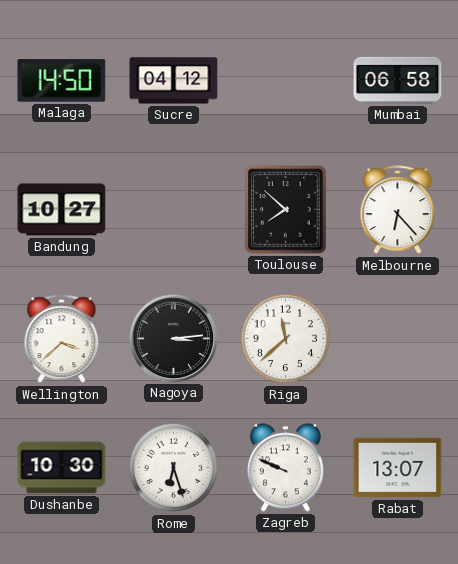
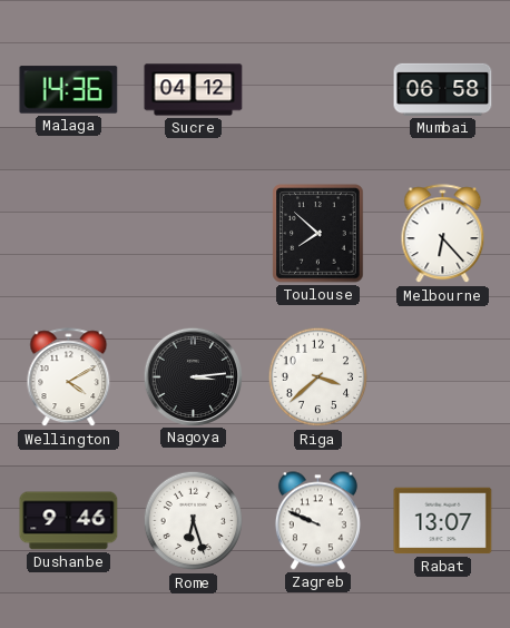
Malaga: 14:50 -> 14:36
Bandung: 10:27 -> none
Wellington: 3:38 -> 4:10
Riga: 11:38 -> 3:38
Dushanbe: 10:30 -> 9:46
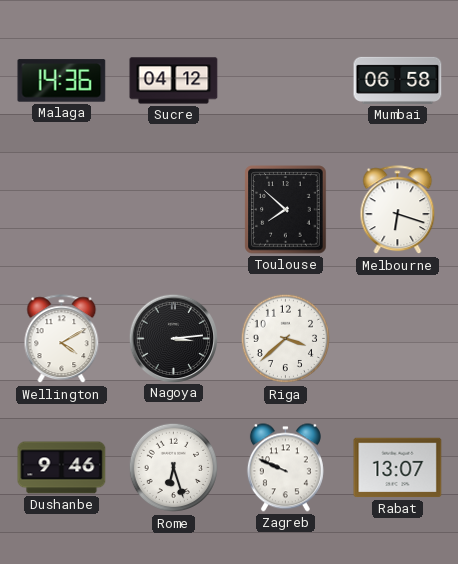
Melbourne: 6:23 -> 6:18
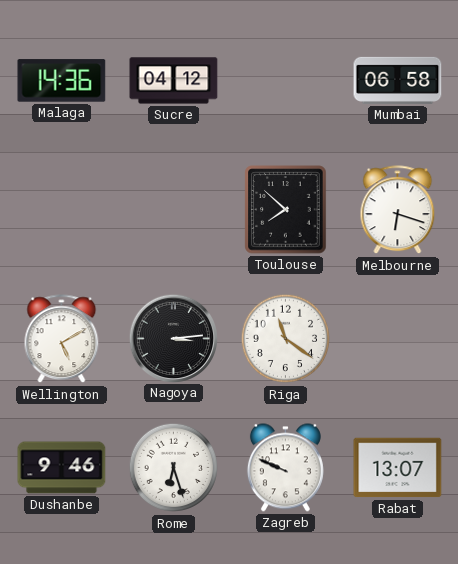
Wellington: 4:10 -> 5:10
Riga: 3:38 -> 11:21
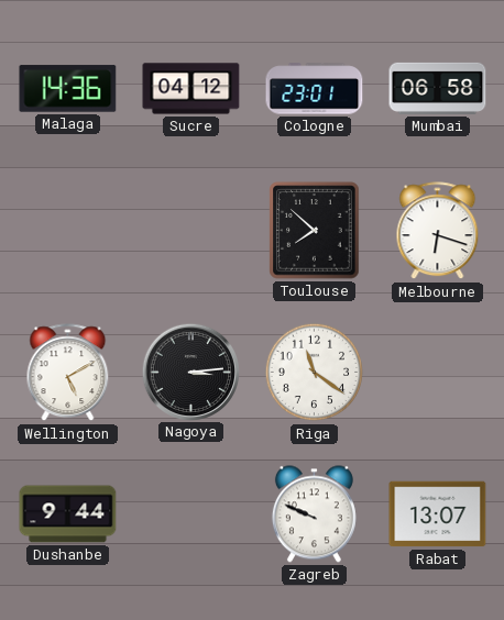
Cologne: none -> 23:01
Dushanbe: 9:46 -> 9:44
Rome: 6:27 -> none
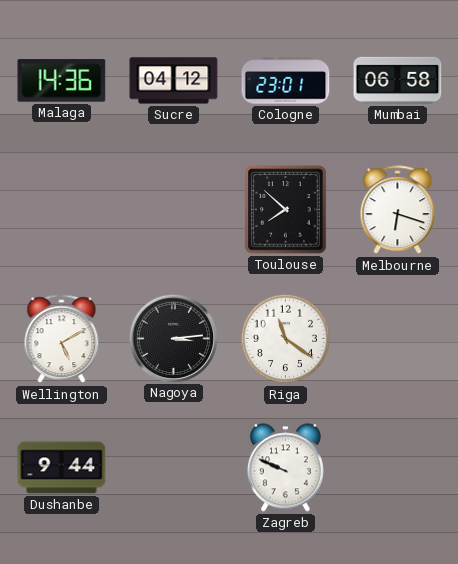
Rabat: 13:07 -> none
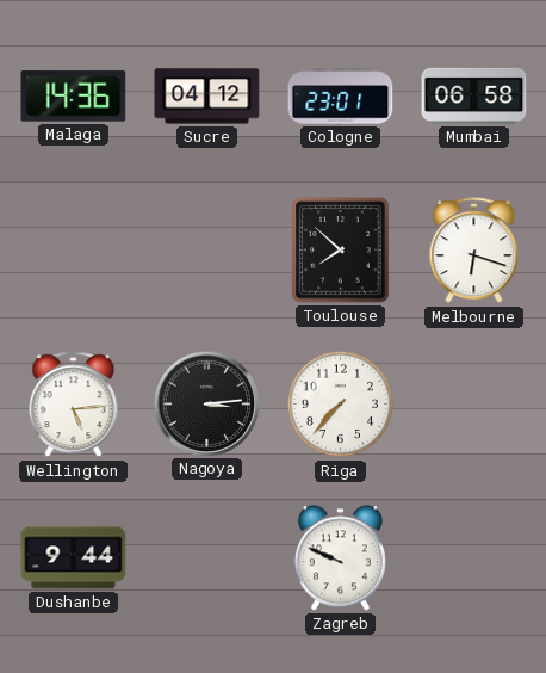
Wellington: 5:10 -> 5:14
Riga: 11:21 -> 7:37
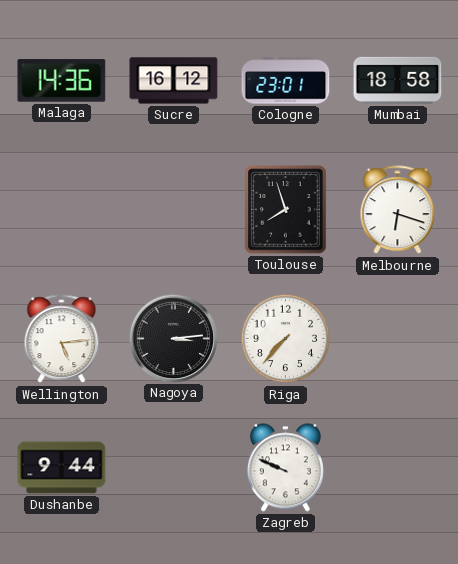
Sucre: 04:12 -> 16:12
Mumbai: 06:58 -> 18:58
Toulouse: 7:52 -> 7:57
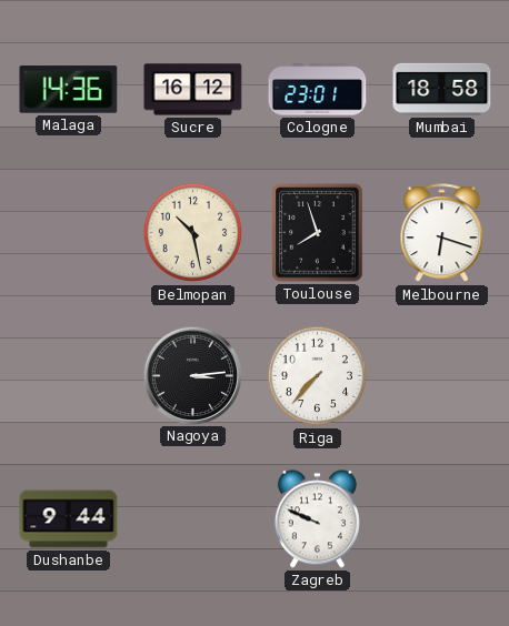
Belmopan: none -> 10:28
Wellington: 5:14 -> none
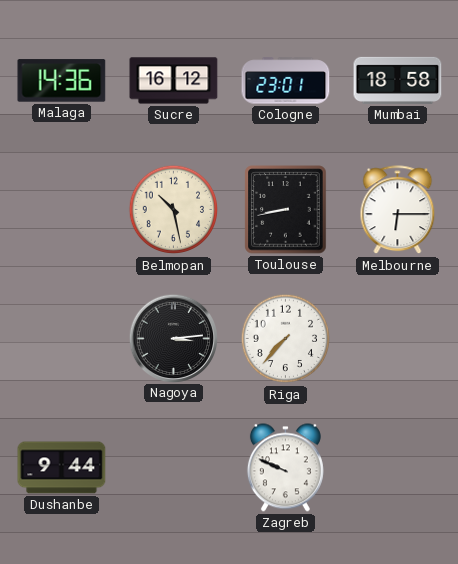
Toulouse: 7:57 -> 8:43
Melbourne: 6:18 -> 6:15
